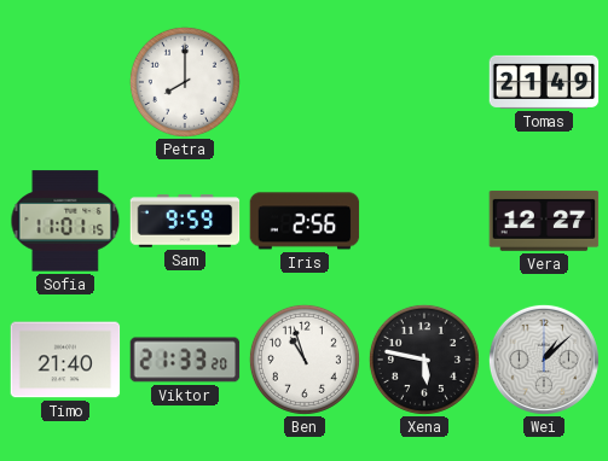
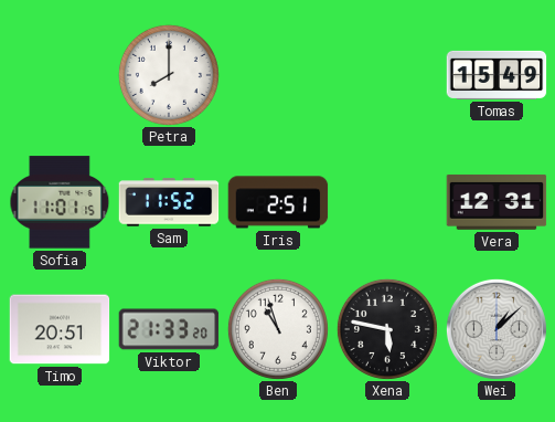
Tomas: 21:49 -> 15:49
Sam: 9:59 -> 11:52
Iris: 2:56 -> 2:51
Vera: 12:27 -> 12:31
Timo: 21:40 -> 20:51
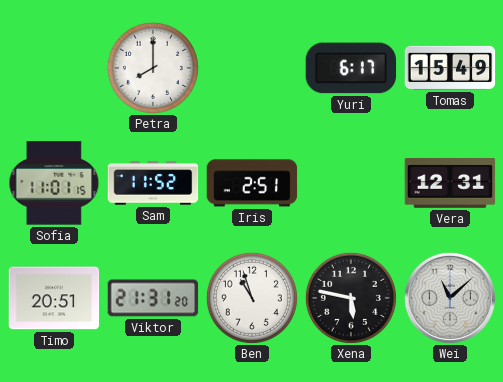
Yuri: none -> 6:17
Viktor: 21:33 -> 21:31
Wei: 1:08 -> 11:08
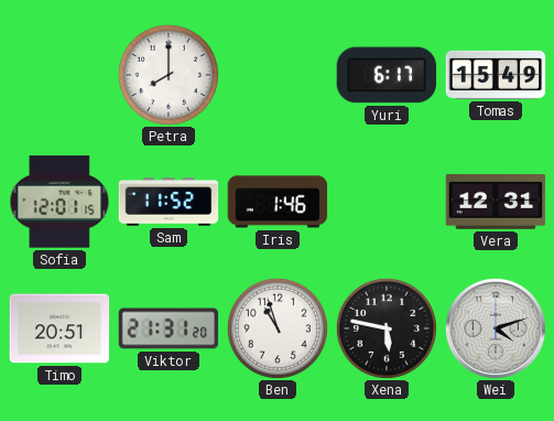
Sofia: 11:01 -> 12:01
Iris: 2:51 -> 1:46
Wei: 11:08 -> 4:12
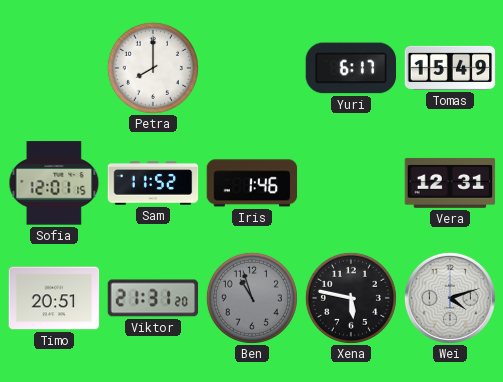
Ben dial: white -> grey
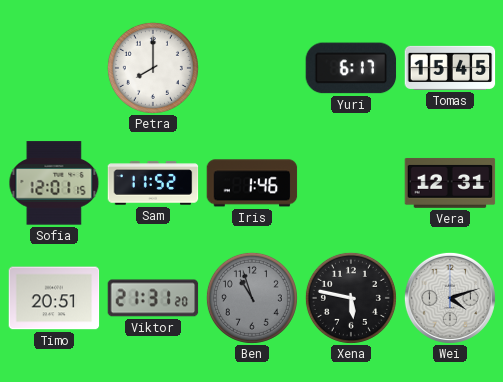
Tomas: 15:49 -> 15:45
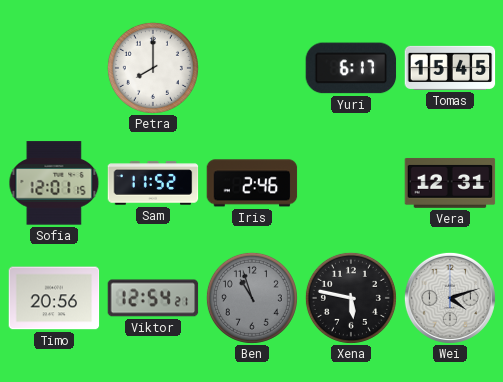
Iris: 1:46 -> 2:46
Timo: 20:51 -> 20:56
Viktor: 21:31 -> 12:54
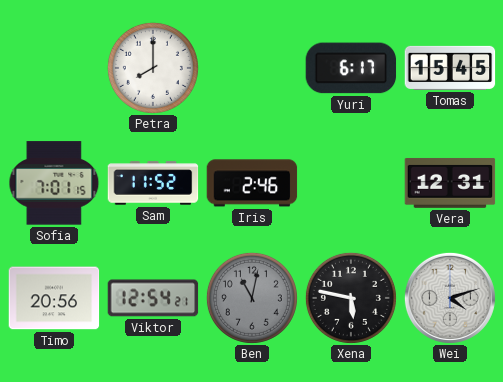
Sofia: 12:01 -> 7:01
Ben: 10:57 -> 11:02
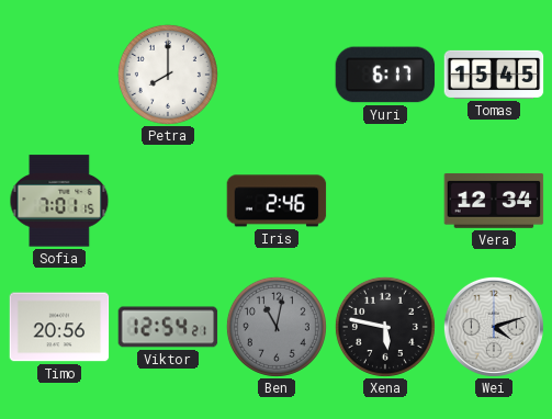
Sam: 11:52 -> none
Vera: 12:31 -> 12:34
